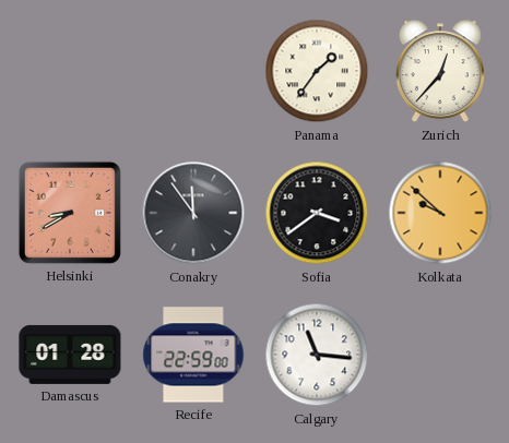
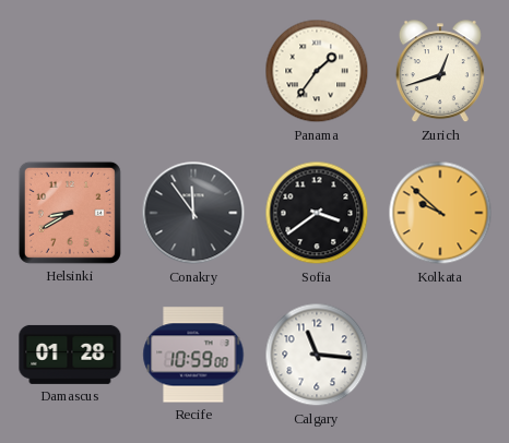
Zurich: 12:37 -> 12:42
Recife: 22:59 -> 10:59
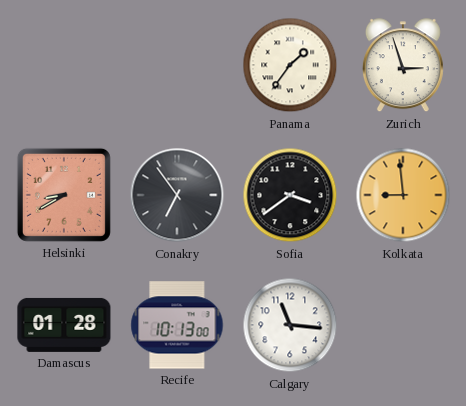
Zurich: 12:42 -> 2:57
Conakry: 11:54 -> 6:54
Kolkata: 9:52 -> 8:59
Recife: 10:59 -> 10:13
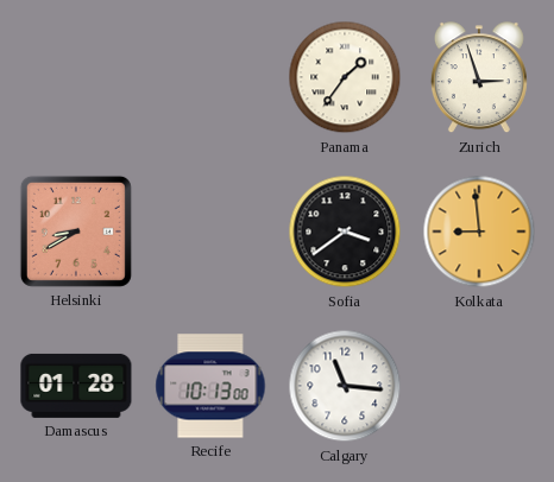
Conakry: 6:54 -> none
